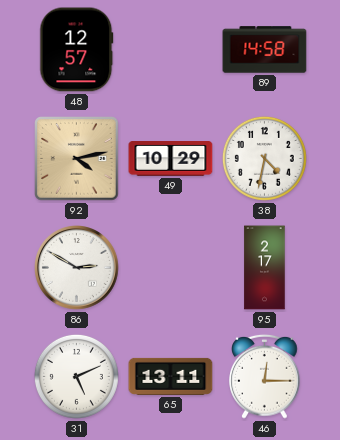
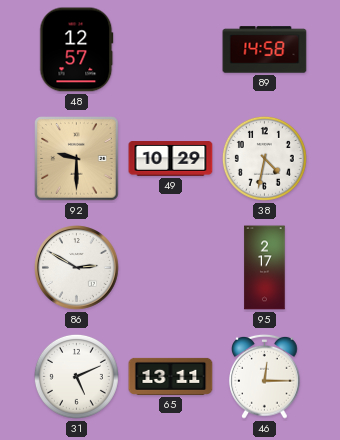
92: 4:13 -> 9:30
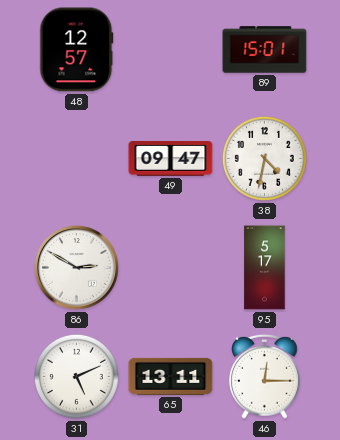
89: 14:58 -> 15:01
92: 9:30 -> none
49: 10:29 -> 09:47
95: 2:17 -> 5:17
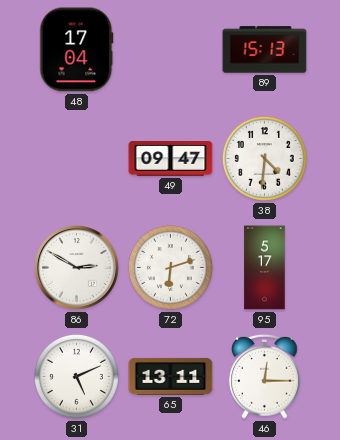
48: 12:57 -> 17:04
89: 15:01 -> 15:13
38: 4:32 -> 4:31
72: none -> 6:12
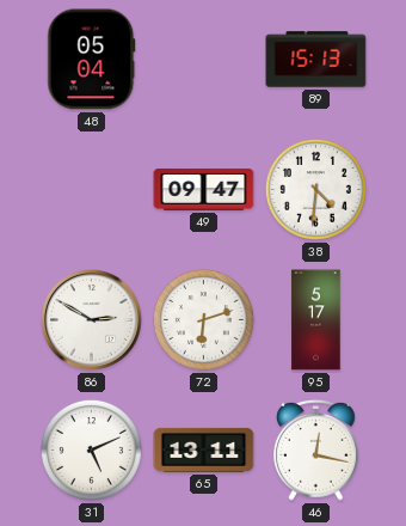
48: 17:04 -> 05:04
46: 12:15 -> 12:17
